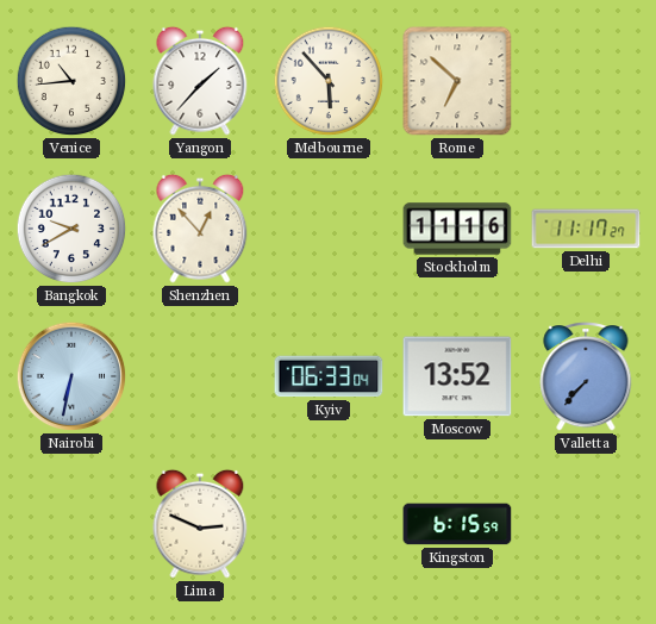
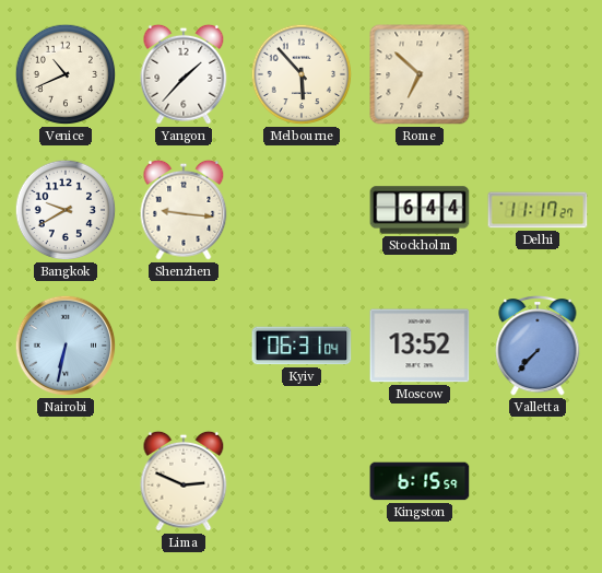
Venice: 10:44 -> 10:41
Shenzhen: 12:53 -> 9:16
Stockholm: 11:16 -> 6:44
Kyiv: 06:33 -> 06:31
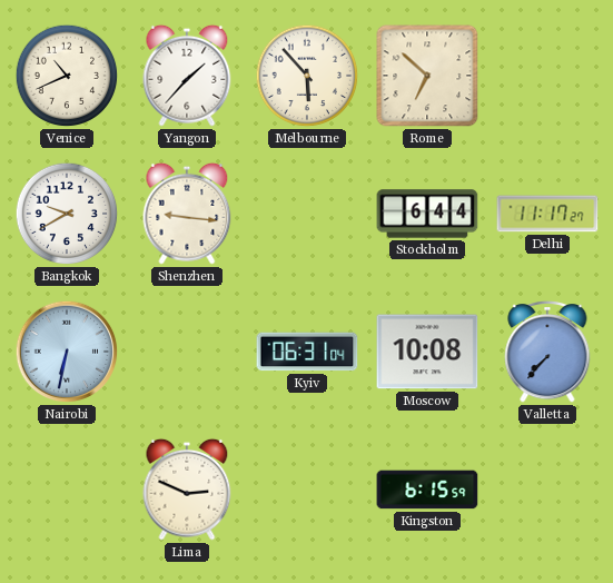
Moscow: 13:52 -> 10:08
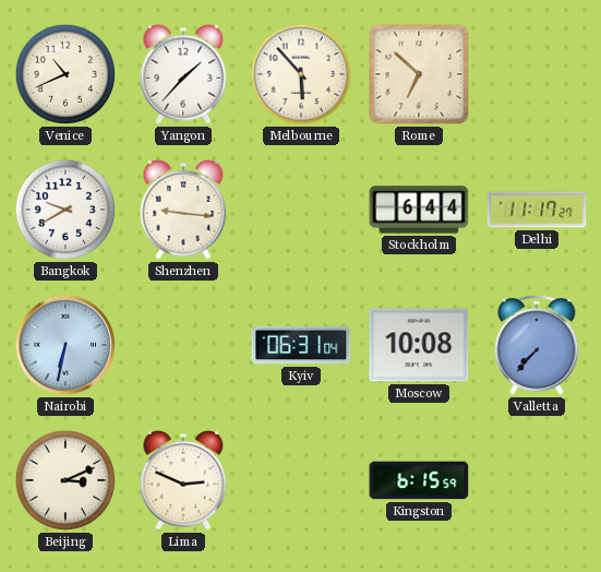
Beijing: none -> 3:11
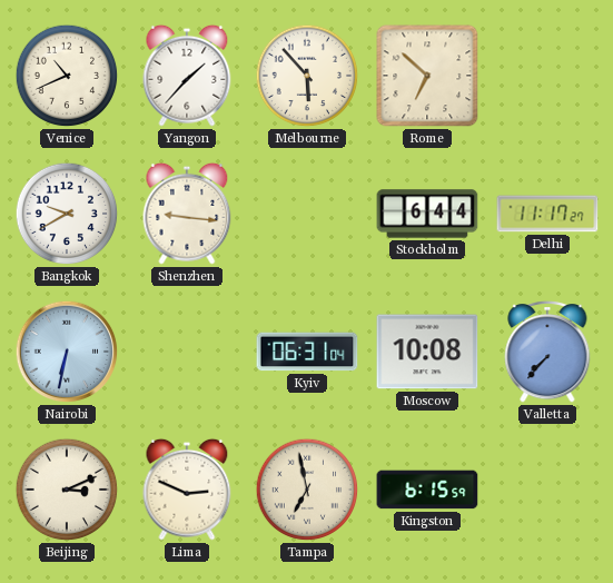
Tampa: none -> 6:58
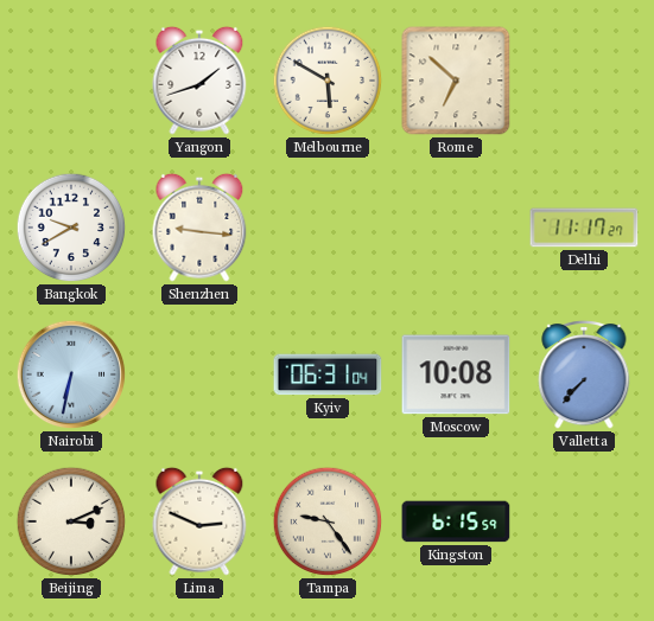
Venice: 10:41 -> none
Yangon: 1:37 -> 1:42
Melbourne: 5:53 -> 5:50
Stockholm: 6:44 -> none
Tampa: 6:58 -> 9:24
